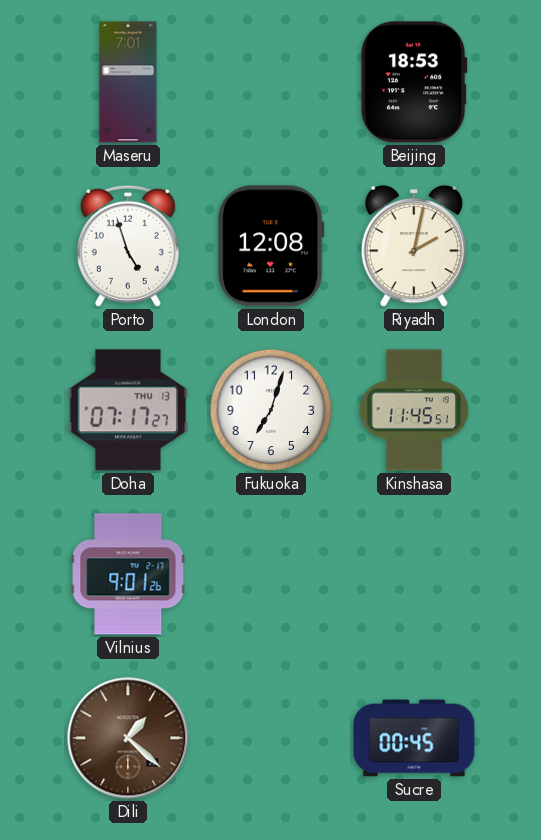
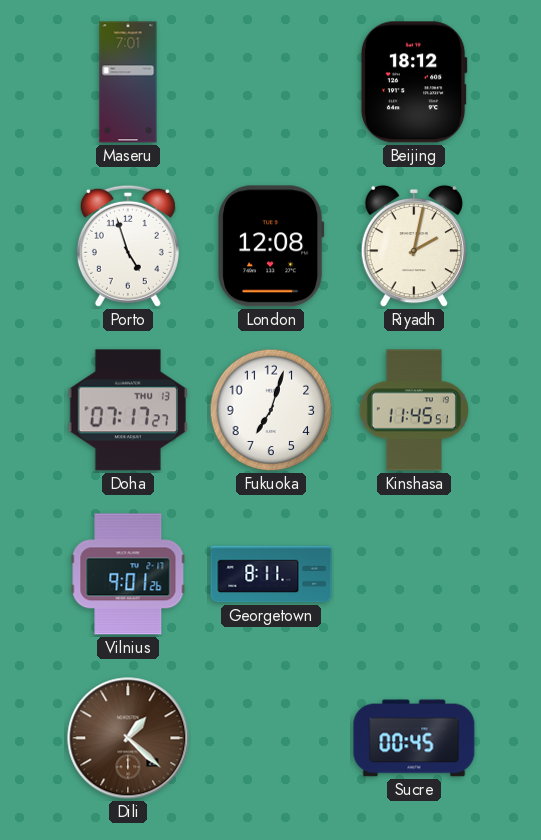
Beijing: 18:53 -> 18:12
Georgetown: none -> 8:11
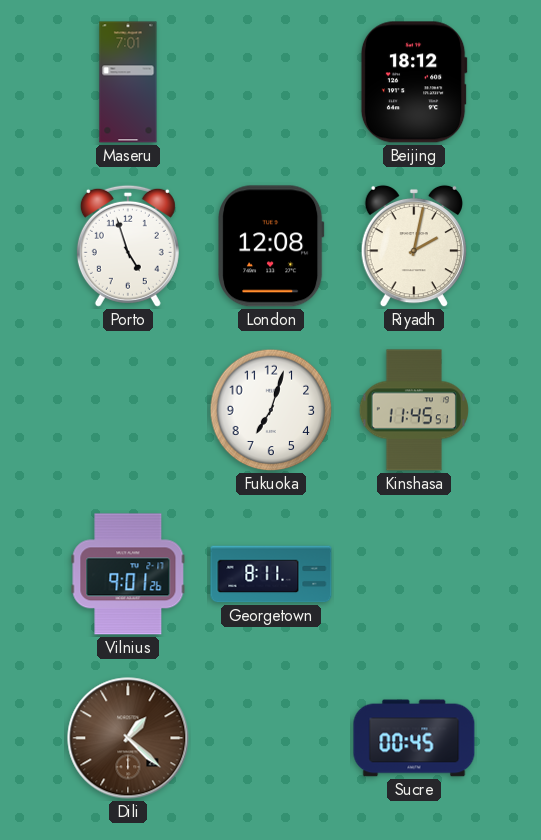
Doha: 07:17 -> none
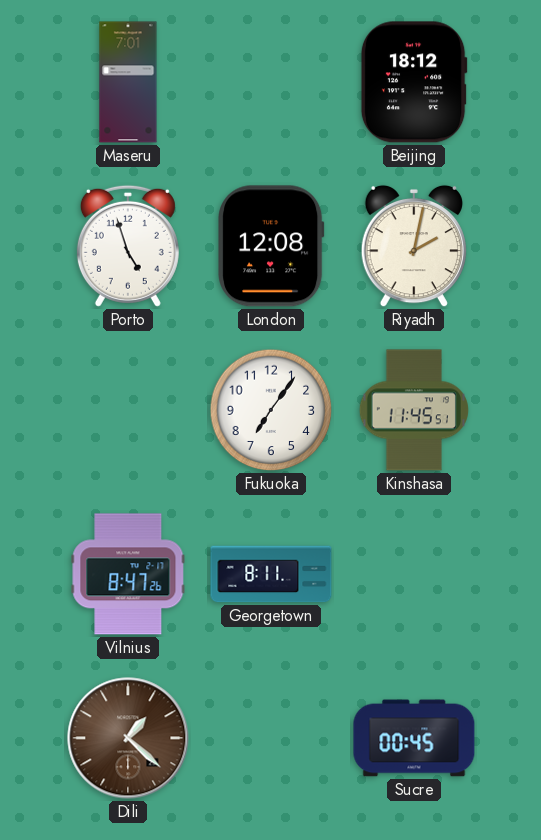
Fukuoka: 7:03 -> 7:06
Vilnius: 9:01 -> 8:47
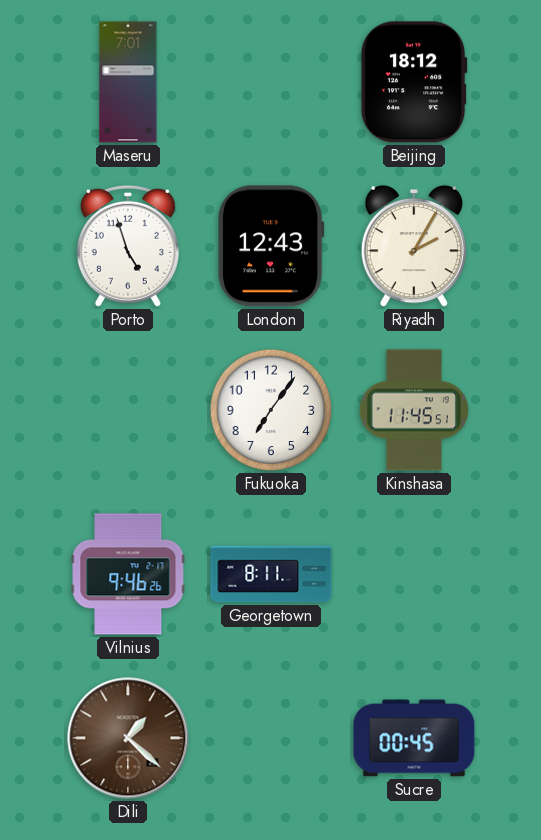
London: 12:08 -> 12:43
Riyadh: 2:02 -> 2:05
Vilnius: 8:47 -> 9:46
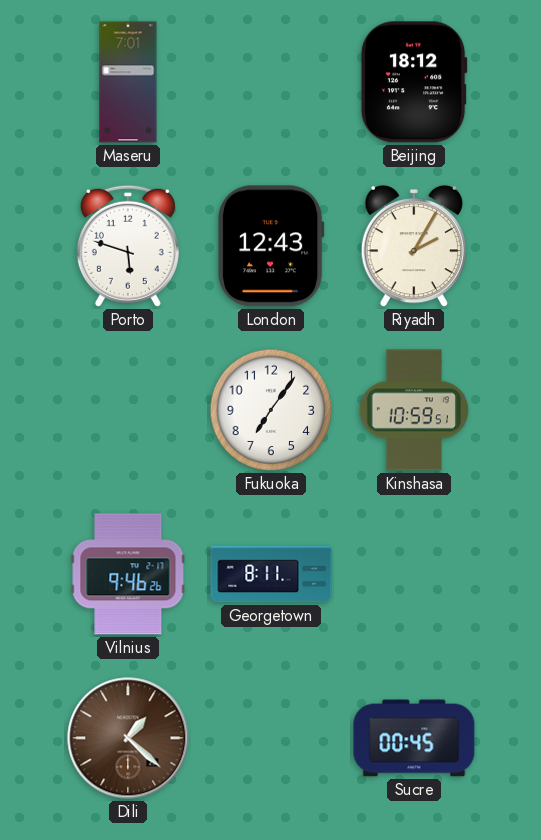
Porto: 4:57 -> 5:48
Kinshasa: 11:45 -> 10:59
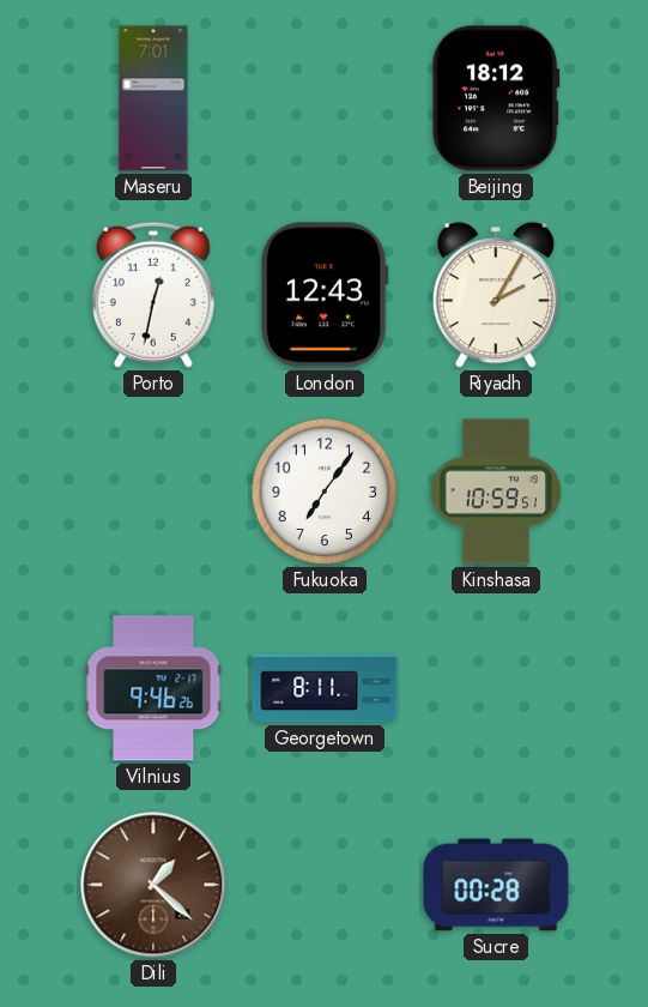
Porto: 5:48 -> 12:32
Sucre: 00:45 -> 00:28
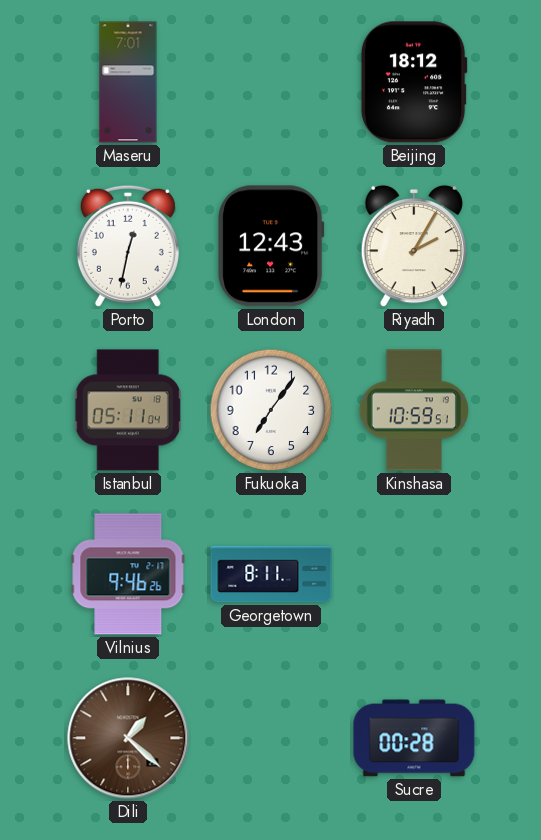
Istanbul: none -> 05:11
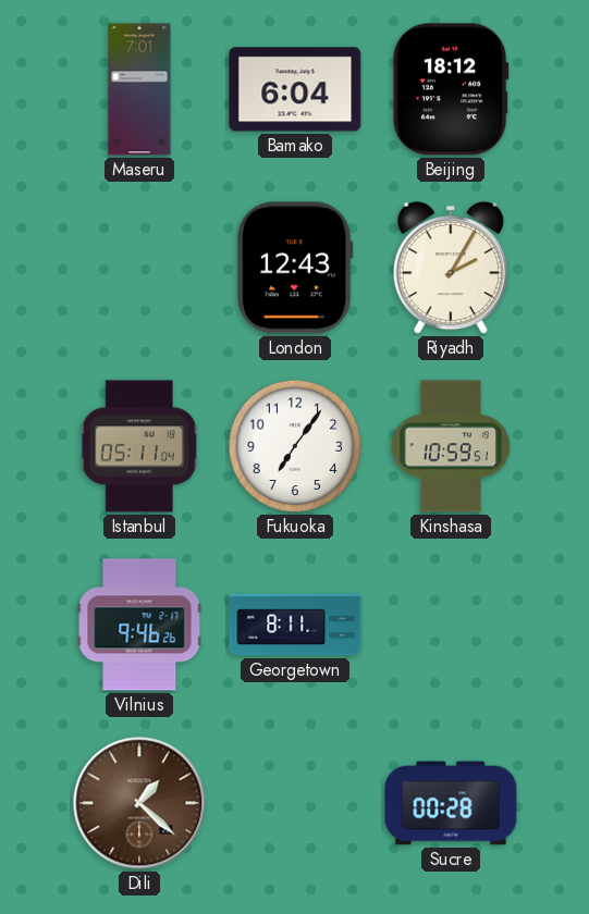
Bamako: none -> 6:04
Porto: 12:32 -> none
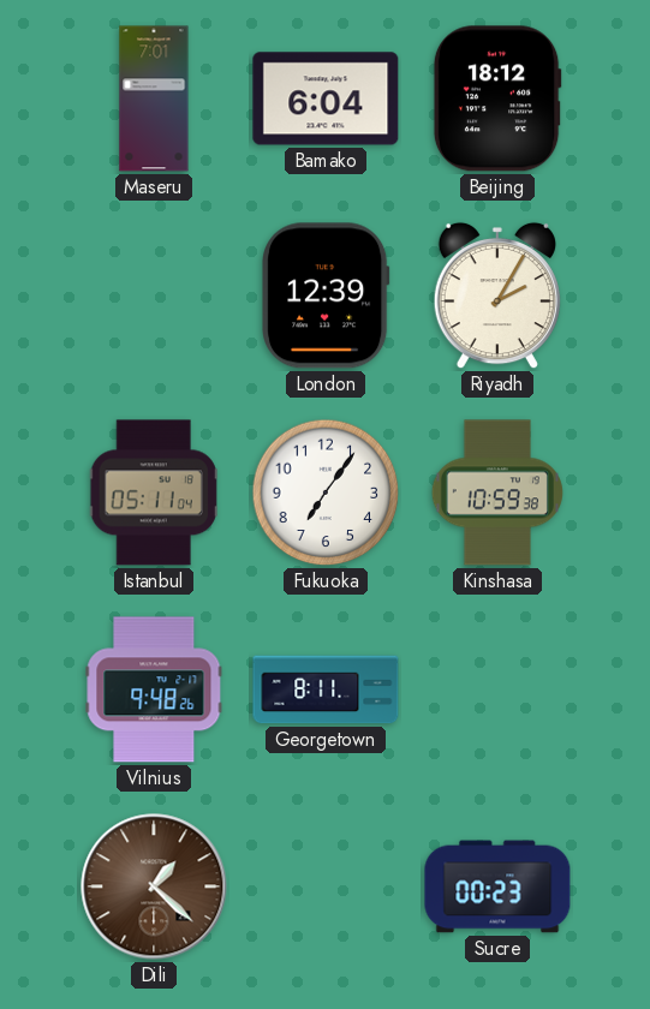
London: 12:43 -> 12:39
Kinshasa: 10:59:51 -> 10:59:38
Vilnius: 9:46 -> 9:48
Sucre: 00:28 -> 00:23
